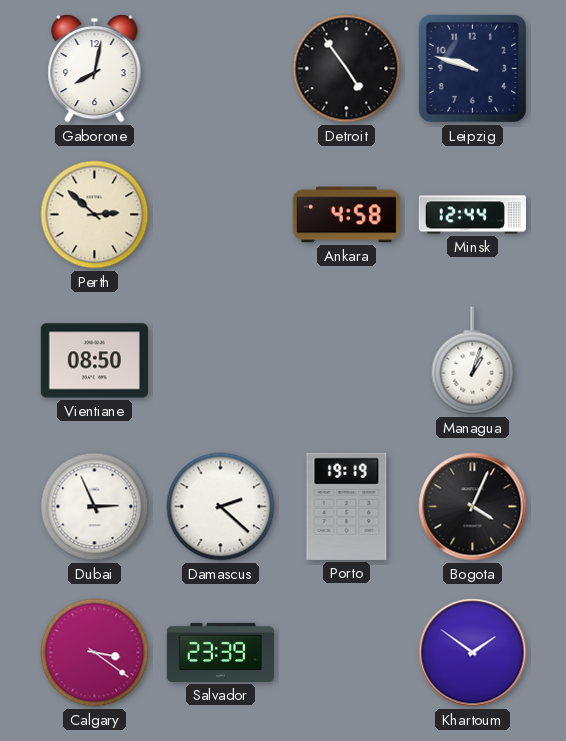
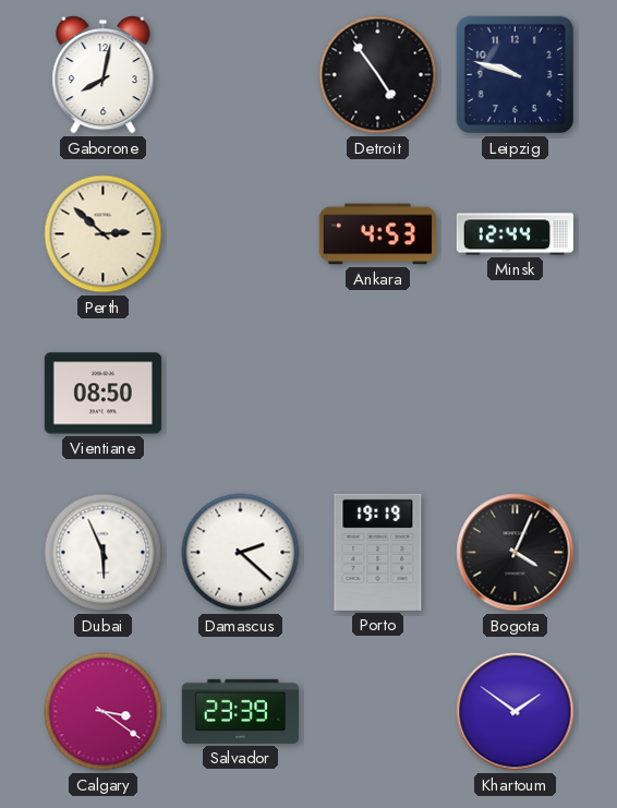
Ankara: 4:58 -> 4:53
Managua: 1:03 -> none
Dubai: 2:56 -> 5:56
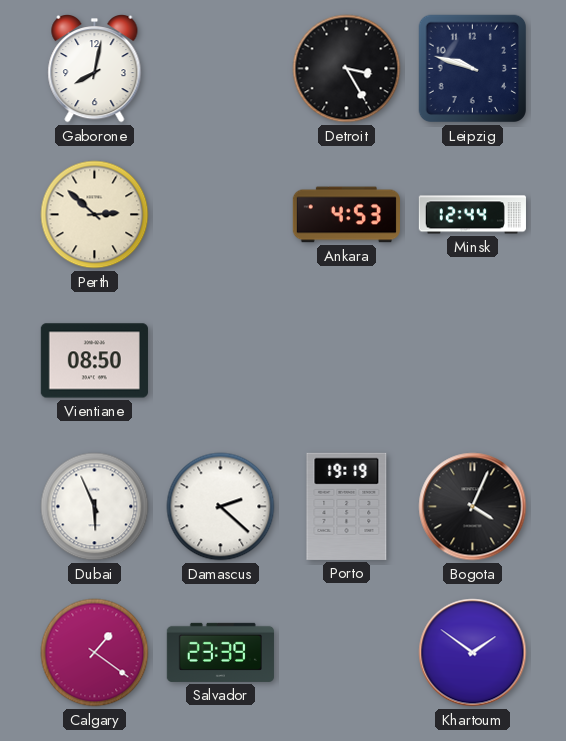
Detroit: 4:54 -> 3:25
Calgary: 3:21 -> 1:21
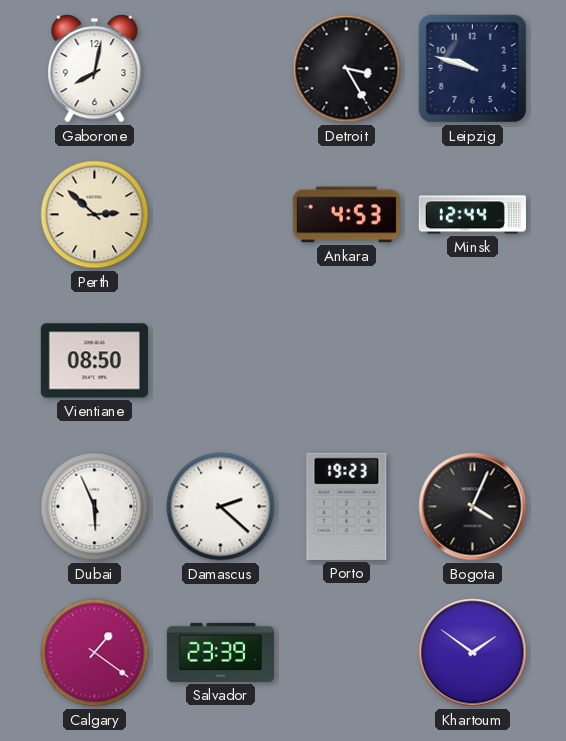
Porto: 19:19 -> 19:23
